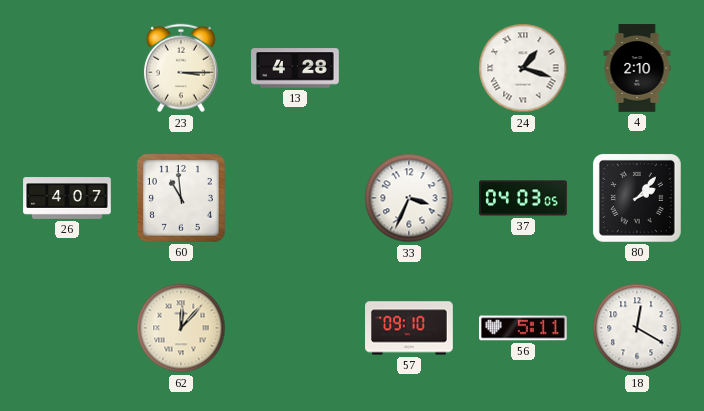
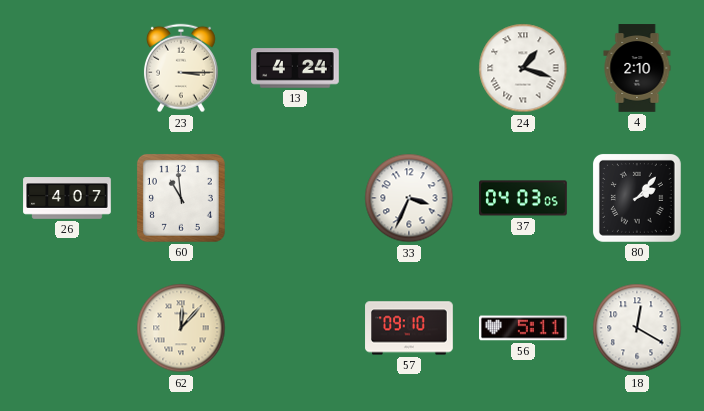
13: 4:28 -> 4:24
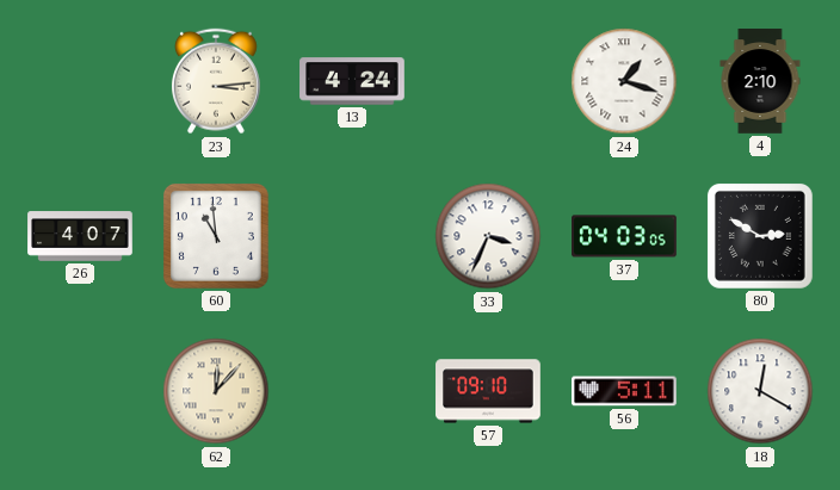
23: 3:15 -> 3:14
80: 2:07 -> 2:50
